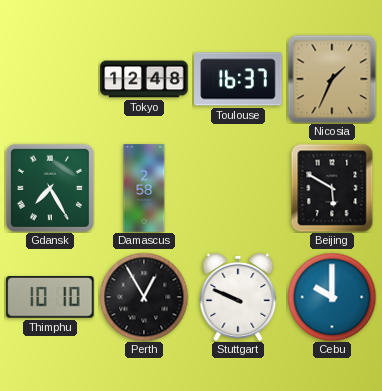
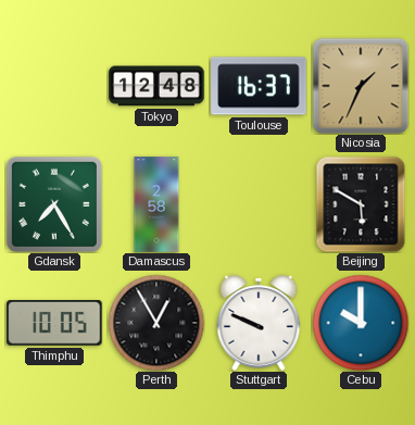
Thimphu: 10:10 -> 10:05
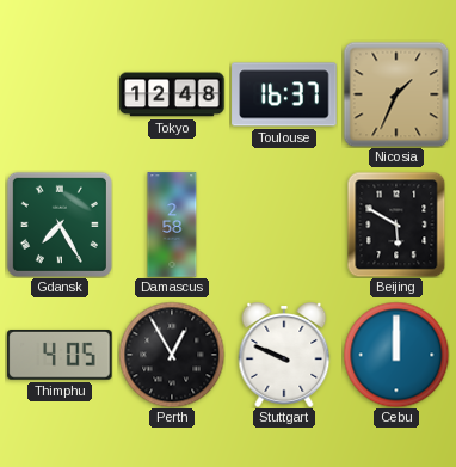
Thimphu: 10:05 -> 4:05
Cebu: 10:00 -> 12:00
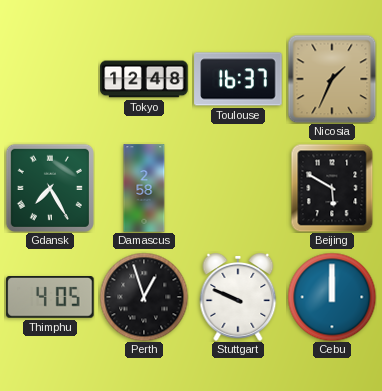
Perth: 12:55 -> 12:57
